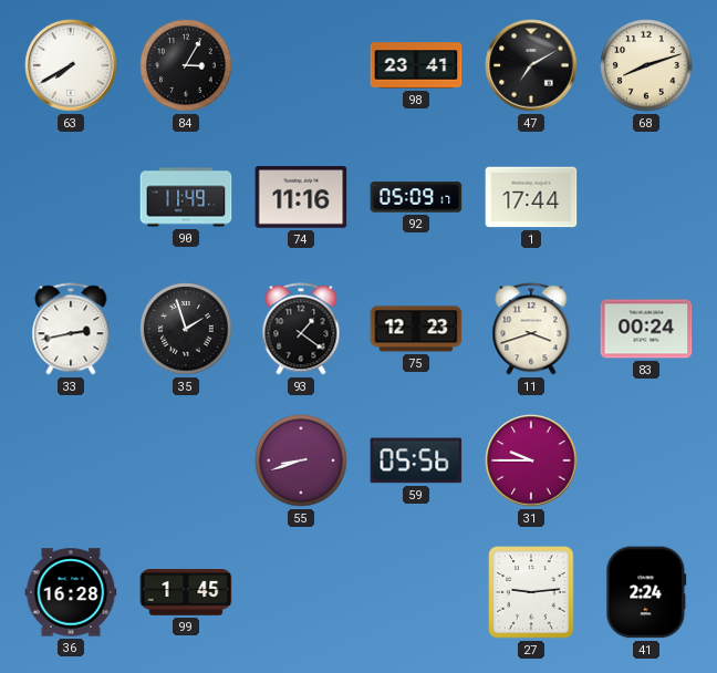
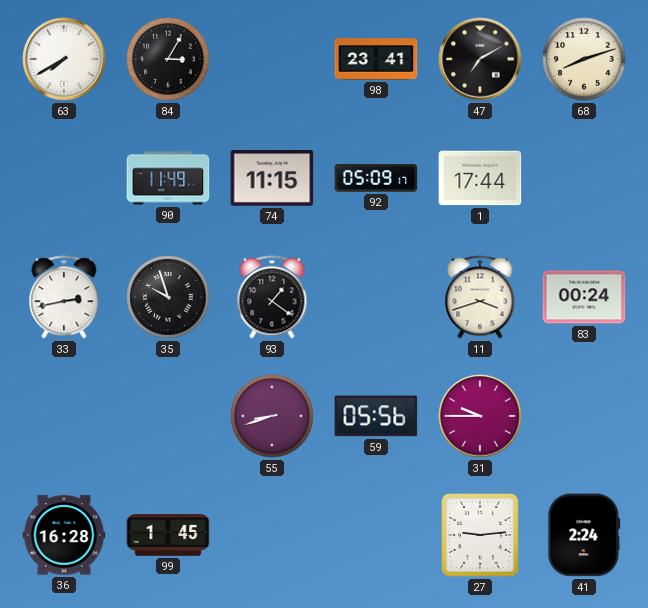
74: 11:16 -> 11:15
35: 1:57 -> 9:57
75: 12:23 -> none
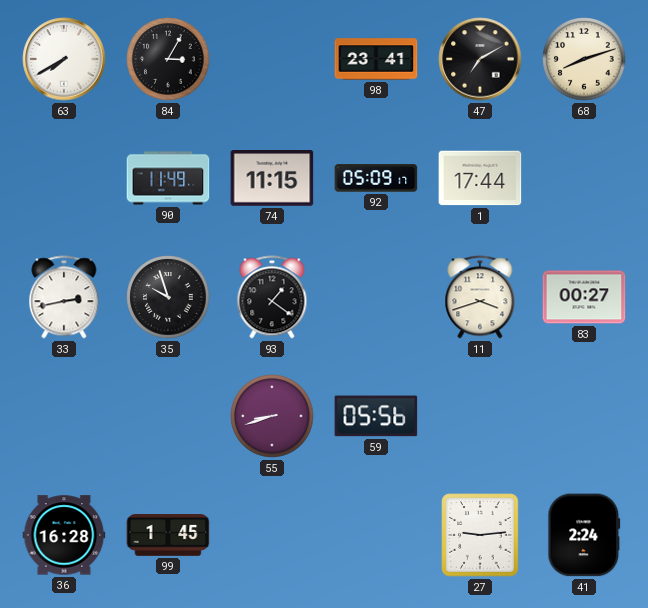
83: 00:24 -> 00:27
31: 9:45 -> none
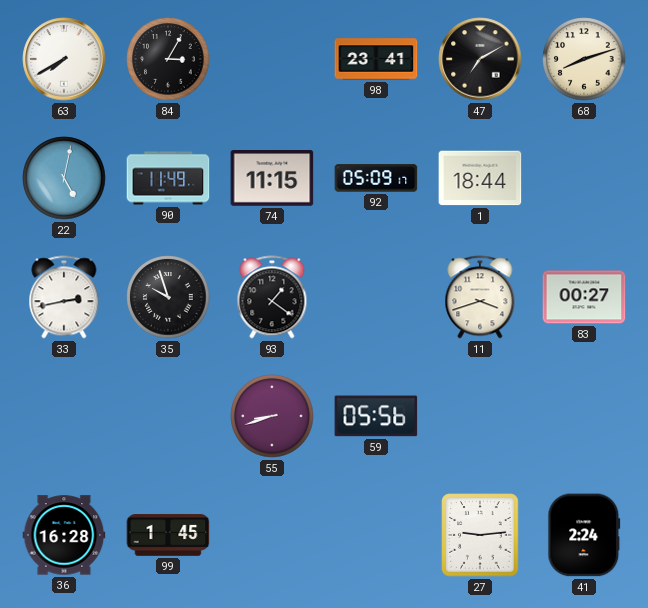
22: none -> 5:02
1: 17:44 -> 18:44
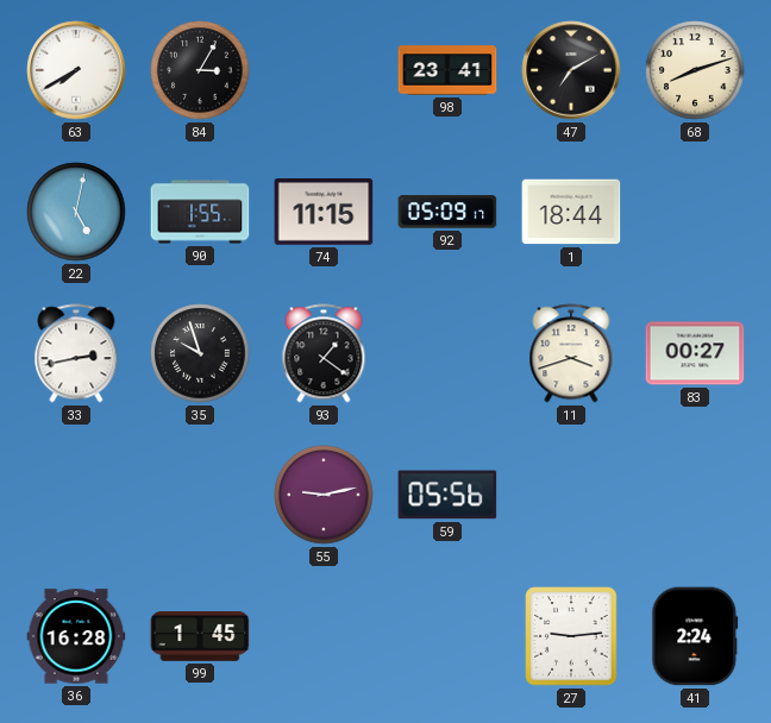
90: 11:49 -> 1:55
55: 8:42 -> 9:13
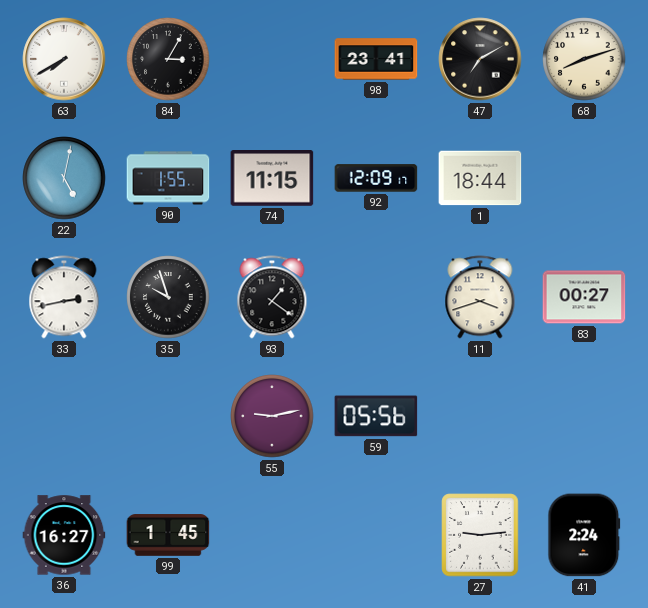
92: 05:09 -> 12:09
36: 16:28 -> 16:27
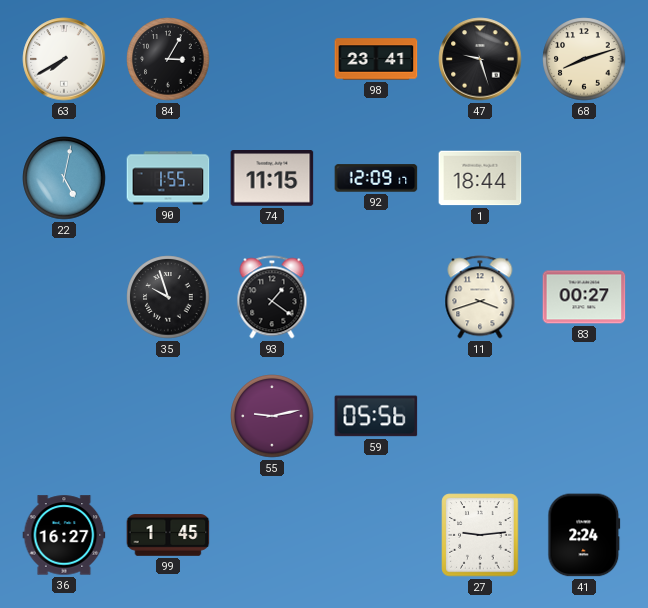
47: 7:10 -> 9:27
33: 2:43 -> none
